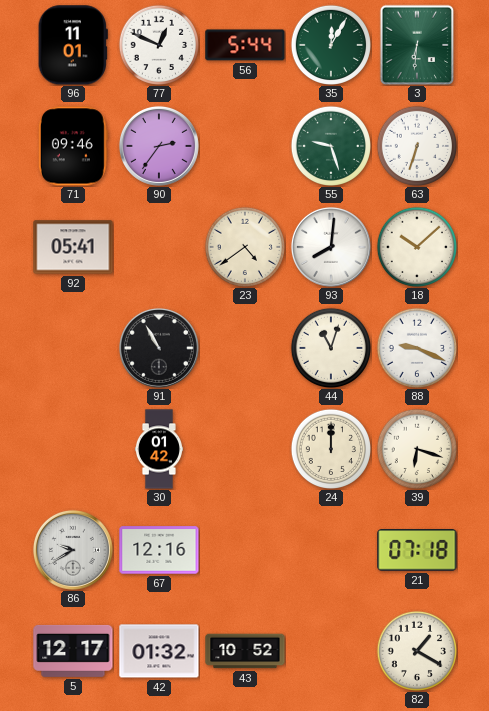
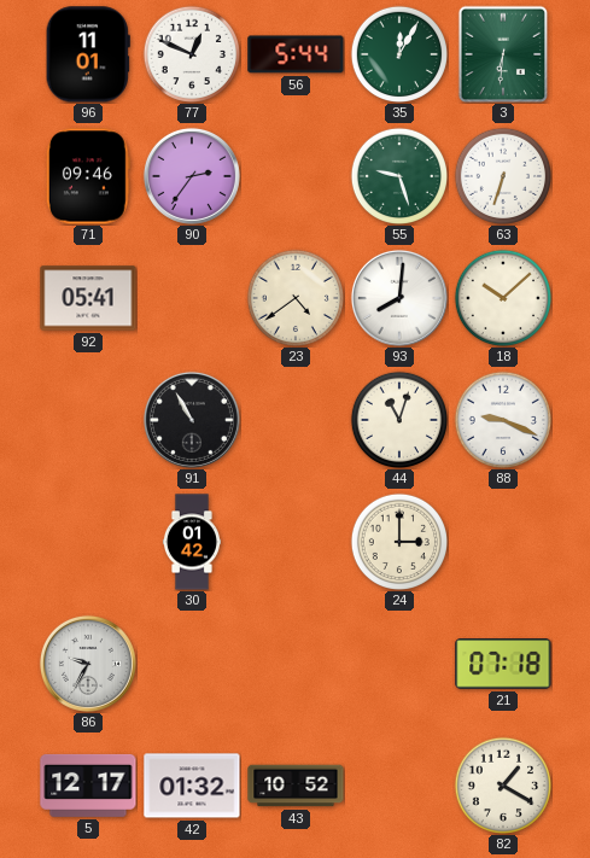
24: 12:00 -> 3:00
39: 6:18 -> none
86: 9:40 -> 9:35
67: 12:16 -> none
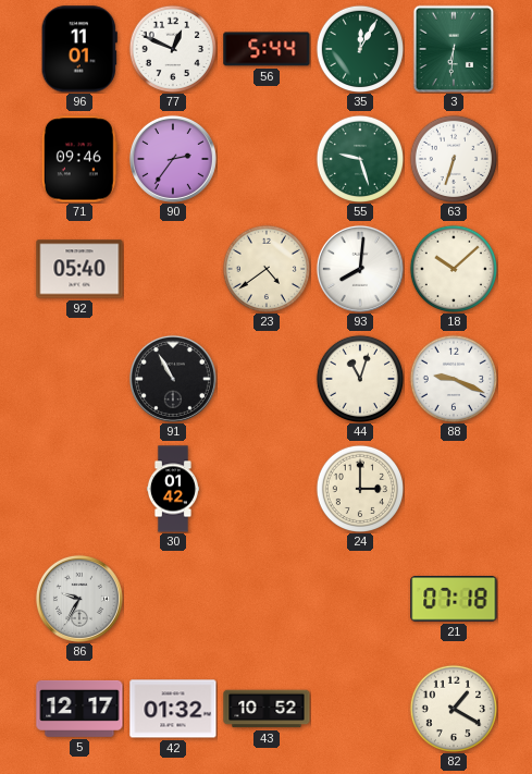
92: 05:41 -> 05:40
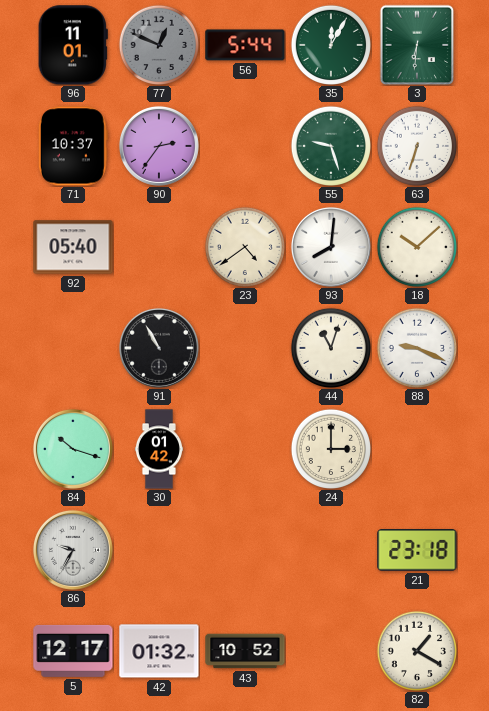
77 dial: white -> grey
71: 09:46 -> 10:37
84: none -> 10:18
21: 07:18 -> 23:18
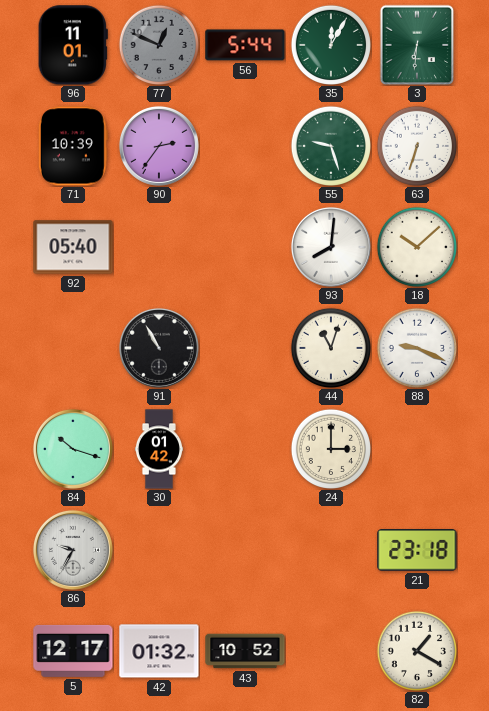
71: 10:37 -> 10:39
23: 4:39 -> none
